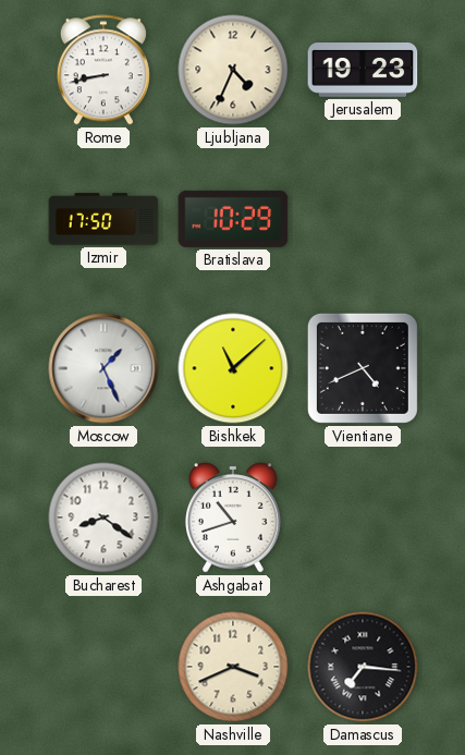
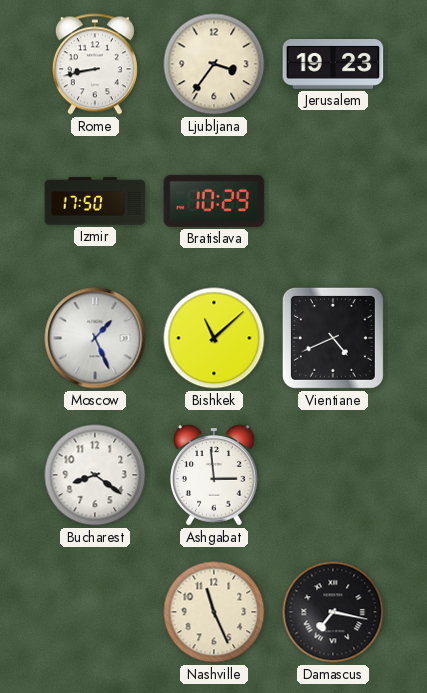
Ljubljana: 4:34 -> 3:36
Ashgabat: 10:42 -> 2:59
Nashville: 3:41 -> 11:26
Damascus: 7:16 -> 7:17
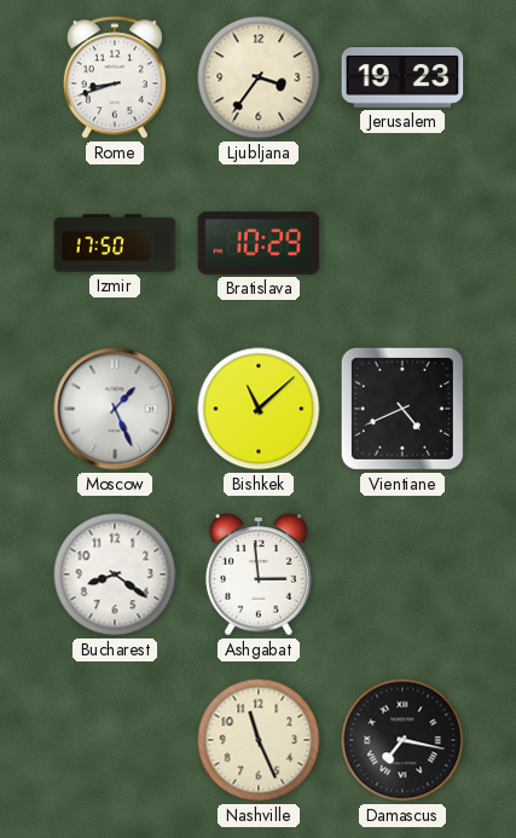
Rome: 8:43 -> 8:42
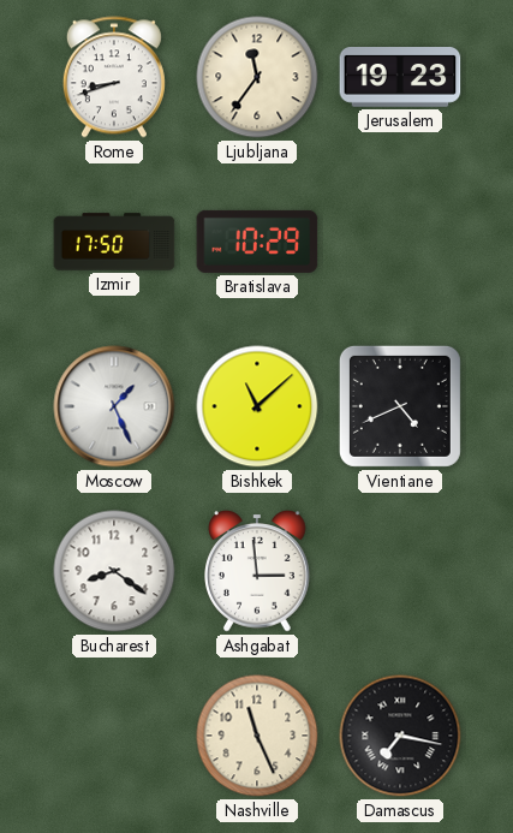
Ljubljana: 3:36 -> 11:36
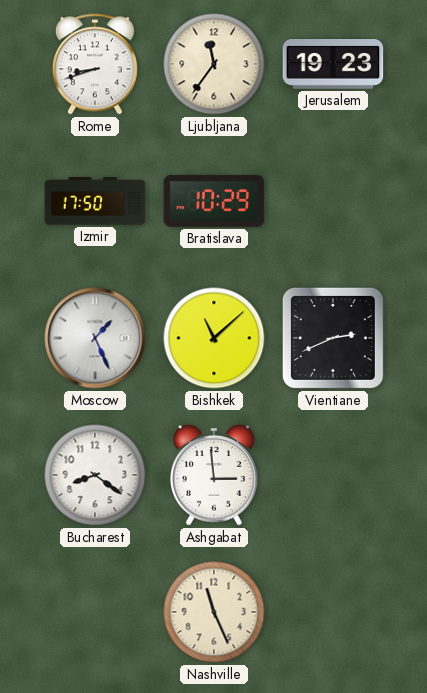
Vientiane: 4:41 -> 2:41
Damascus: 7:17 -> none
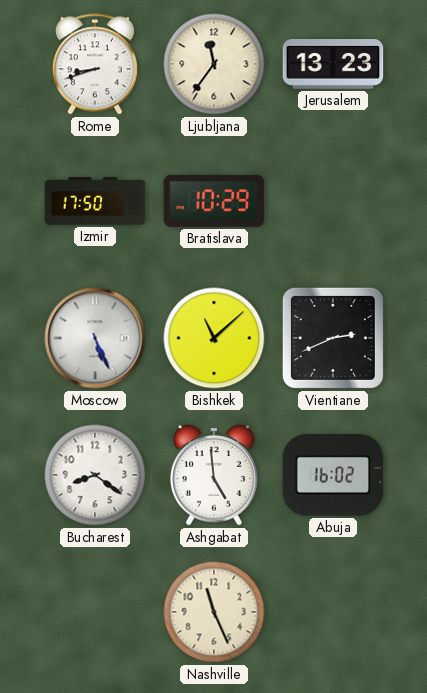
Jerusalem: 19:23 -> 13:23
Moscow: 1:26 -> 5:26
Ashgabat: 2:59 -> 4:59
Abuja: none -> 16:02
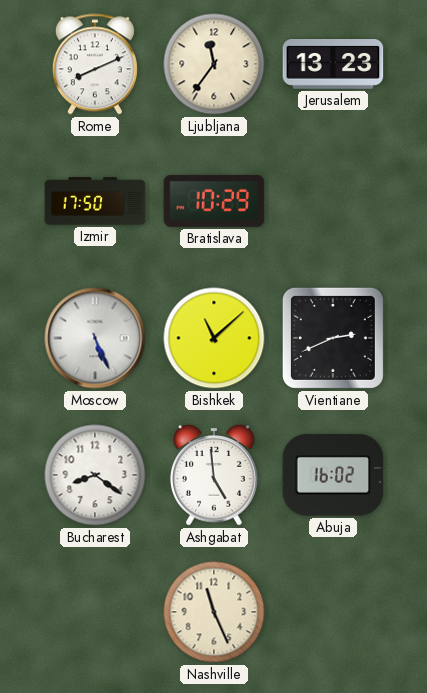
Rome: 8:42 -> 8:11
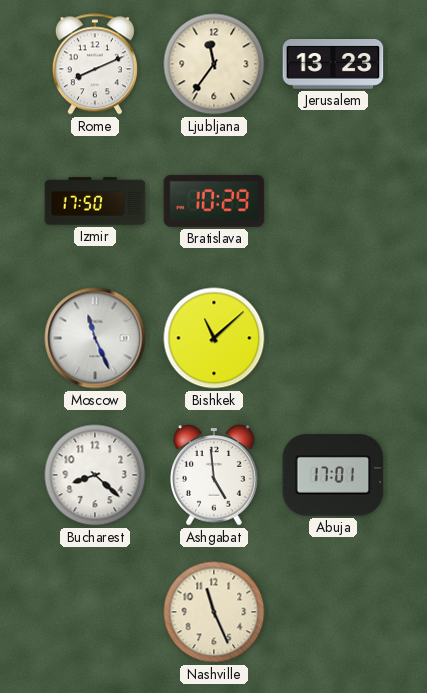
Moscow: 5:26 -> 11:26
Vientiane: 2:41 -> none
Bucharest: 8:21 -> 8:22
Abuja: 16:02 -> 17:01
